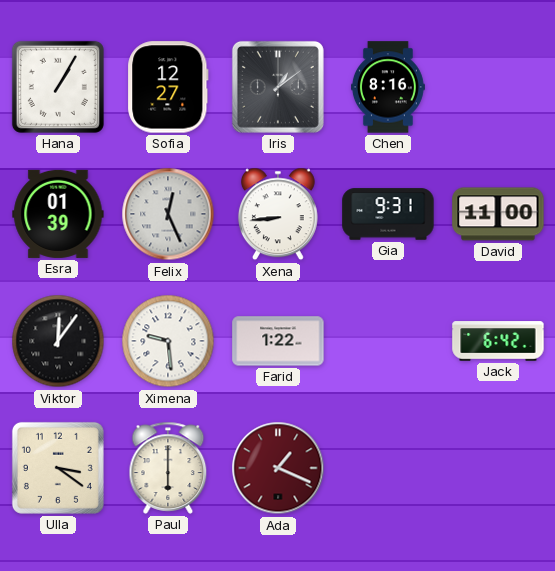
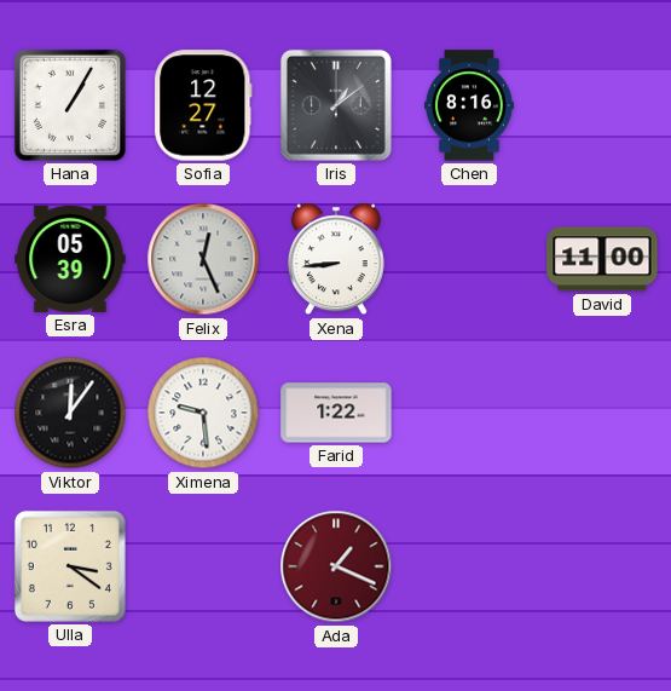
Esra: 01:39 -> 05:39
Gia: 9:31 -> none
Jack: 6:42 -> none
Paul: 6:00 -> none
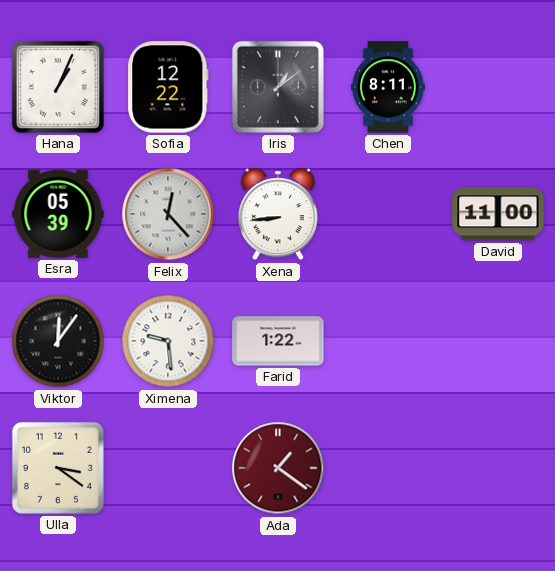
Hana: 1:05 -> 1:04
Sofia: 12:27 -> 12:22
Chen: 8:16 -> 8:11
Felix: 12:26 -> 12:23
Ada: 1:19 -> 1:21
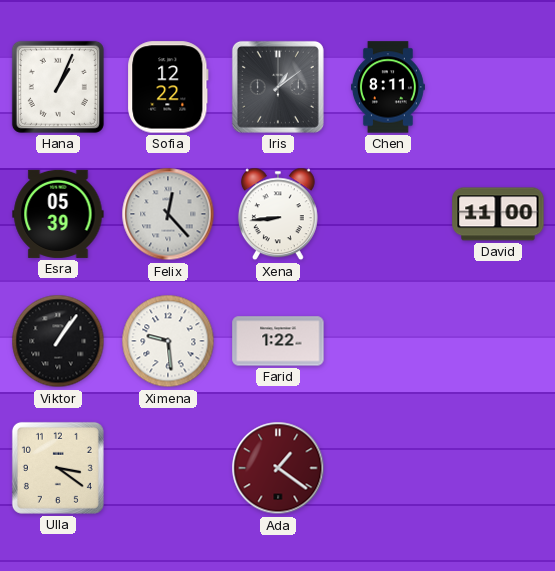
Viktor: 12:06 -> 1:06
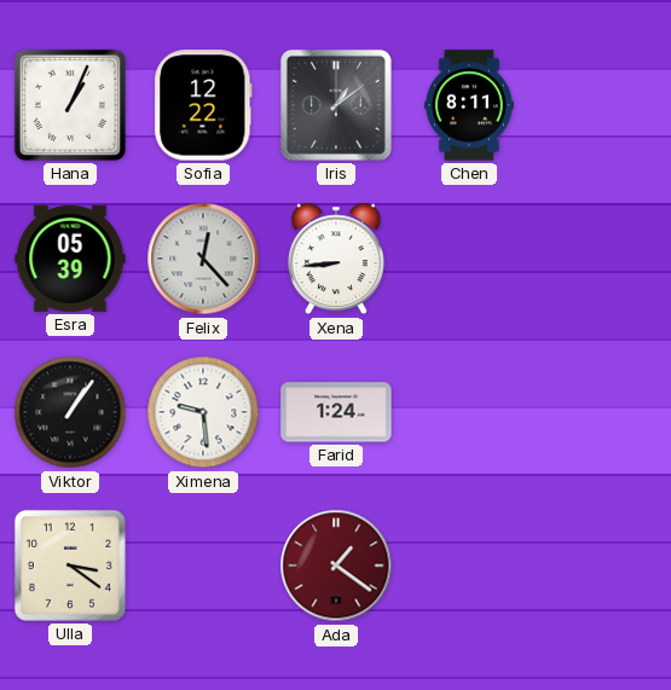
David: 11:00 -> none
Farid: 1:22 -> 1:24
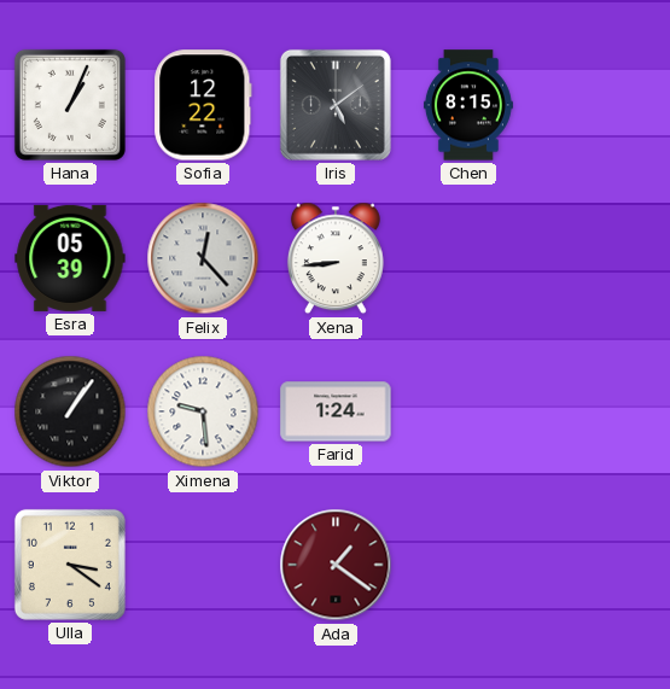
Iris: 1:09 -> 5:09
Chen: 8:11 -> 8:15
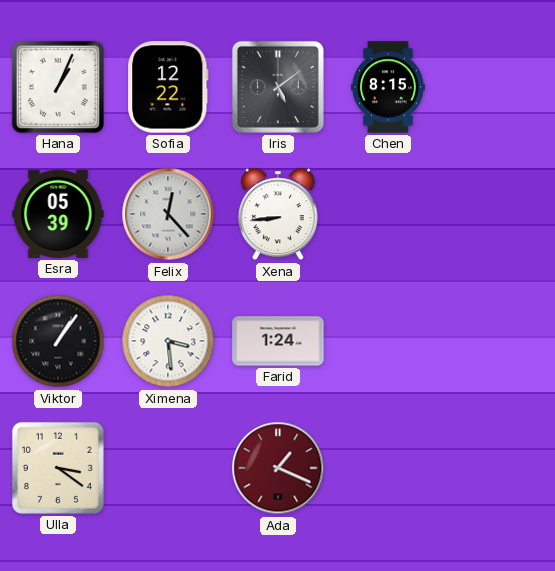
Ximena: 9:29 -> 3:29
Ada: 1:21 -> 1:19
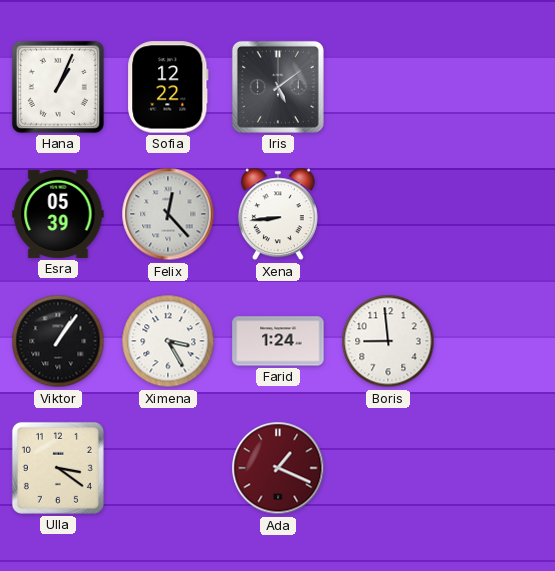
Chen: 8:15 -> none
Ximena: 3:29 -> 3:25
Boris: none -> 8:59
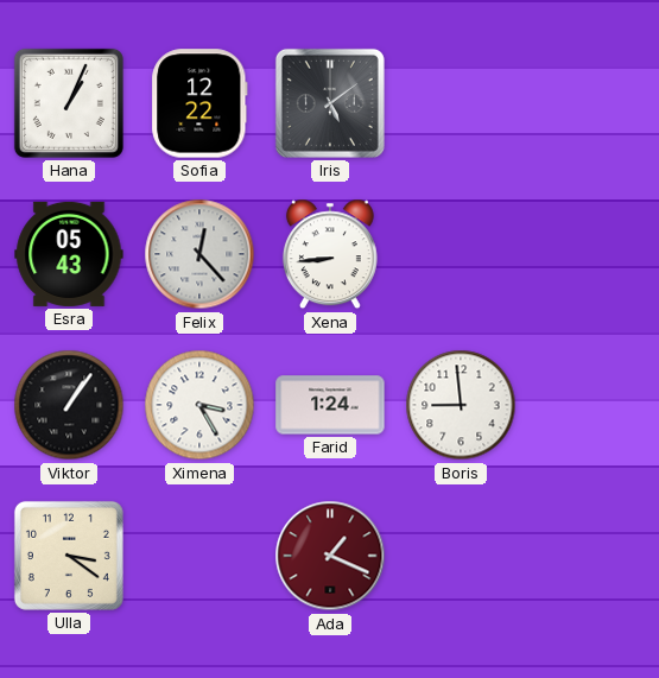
Esra: 05:39 -> 05:43
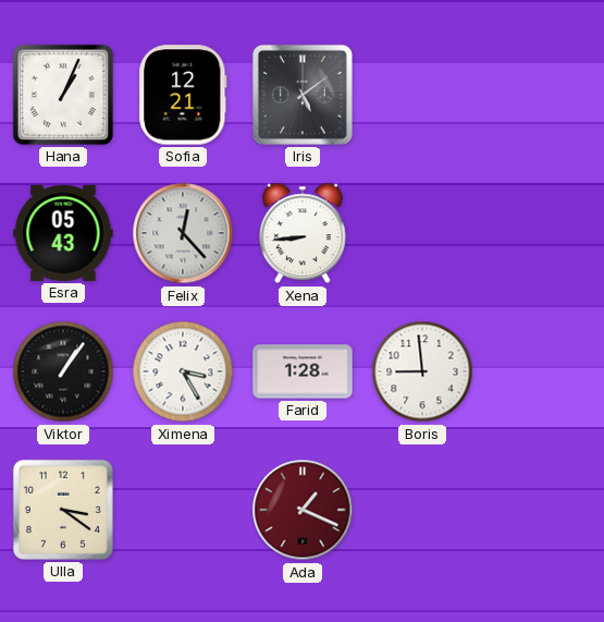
Sofia: 12:22 -> 12:21
Farid: 1:24 -> 1:28
